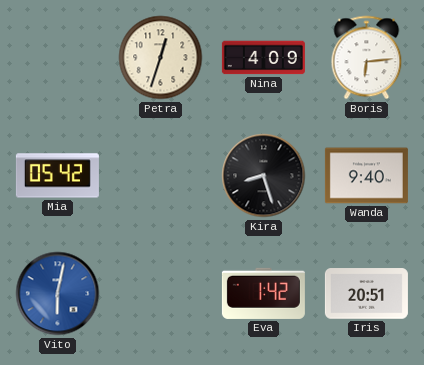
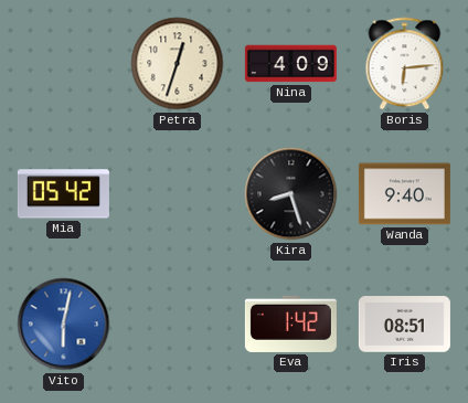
Iris: 20:51 -> 08:51
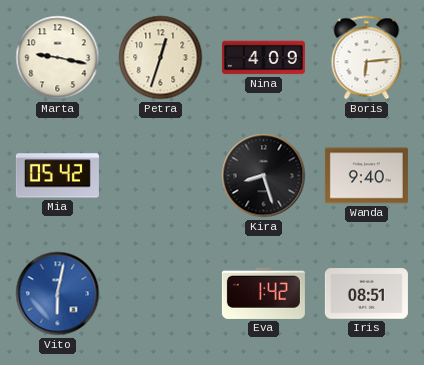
Marta: none -> 9:17
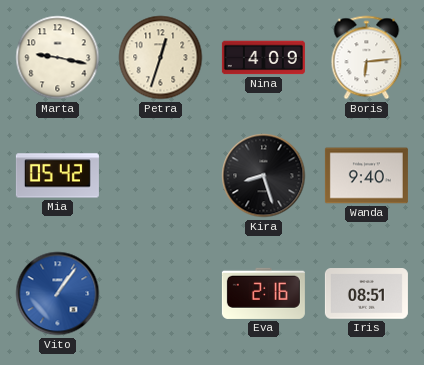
Vito: 6:02 -> 1:06
Eva: 1:42 -> 2:16
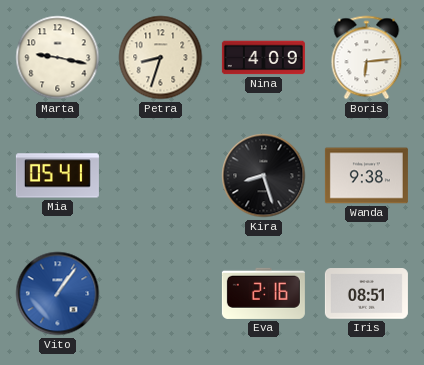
Petra: 12:33 -> 8:33
Mia: 05:42 -> 05:41
Wanda: 9:40 -> 9:38
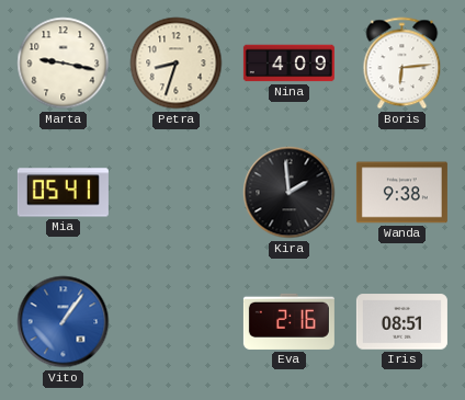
Kira: 8:27 -> 1:59
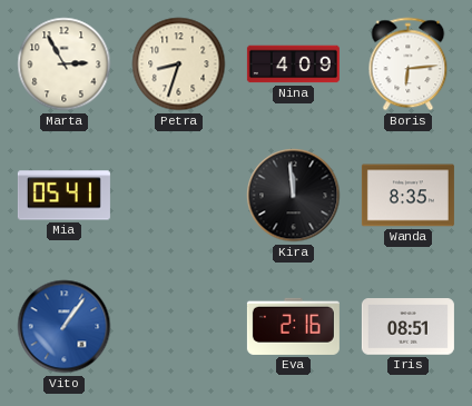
Marta: 9:17 -> 2:55
Kira: 1:59 -> 11:59
Wanda: 9:38 -> 8:35
